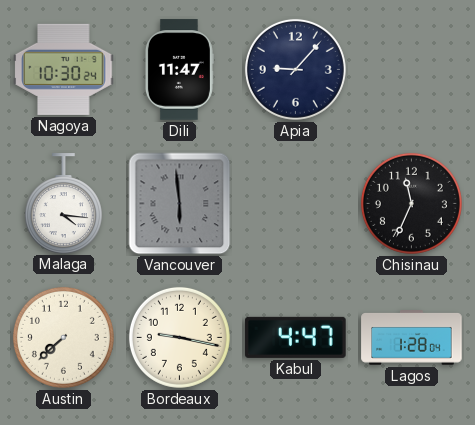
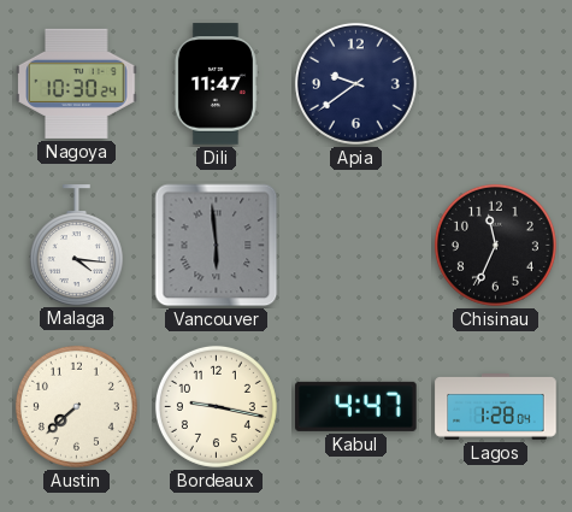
Apia: 9:07 -> 9:39
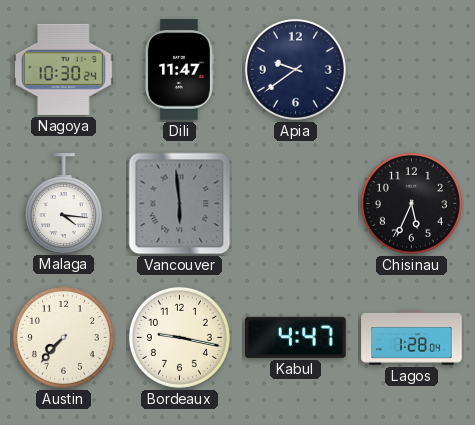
Chisinau: 11:34 -> 5:34
Austin: 7:38 -> 7:37
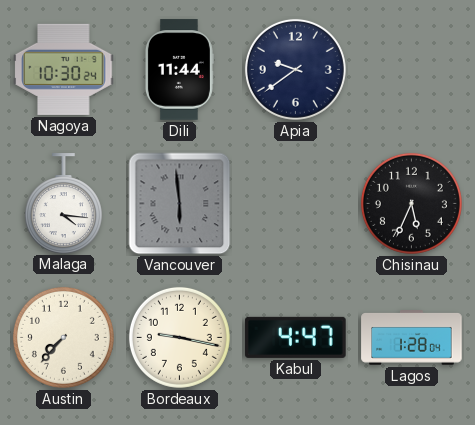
Dili: 11:47 -> 11:44
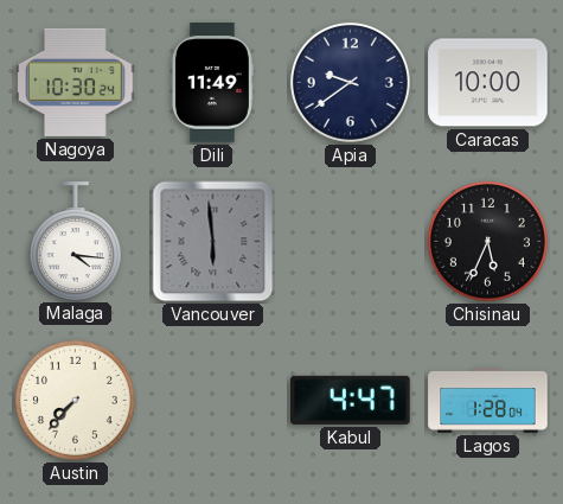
Dili: 11:44 -> 11:49
Caracas: none -> 10:00
Bordeaux: 9:17 -> none
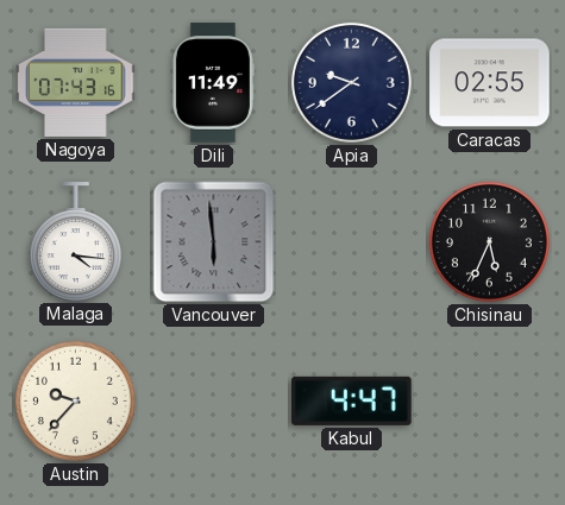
Nagoya: 10:30 -> 07:43
Caracas: 10:00 -> 02:55
Austin: 7:37 -> 9:37
Lagos: 1:28 -> none
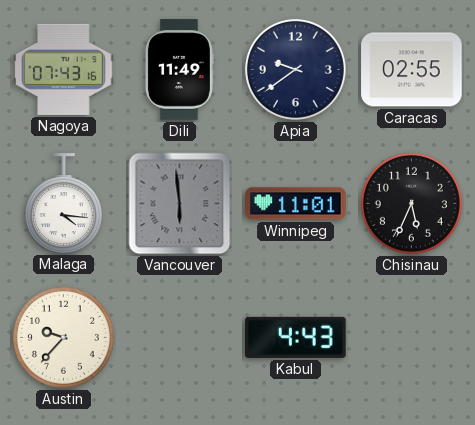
Winnipeg: none -> 11:01
Kabul: 4:47 -> 4:43
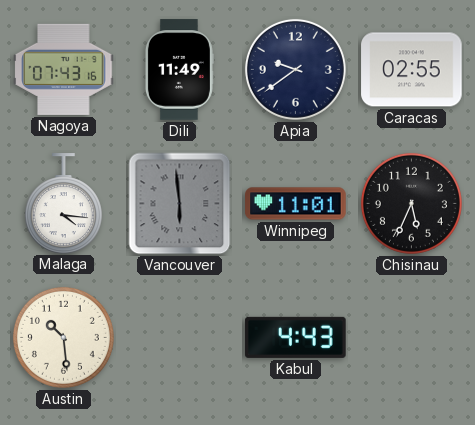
Austin: 9:37 -> 10:29
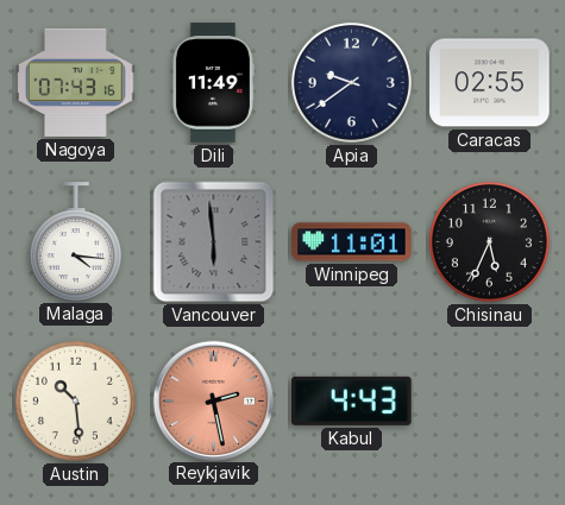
Reykjavik: none -> 2:28
